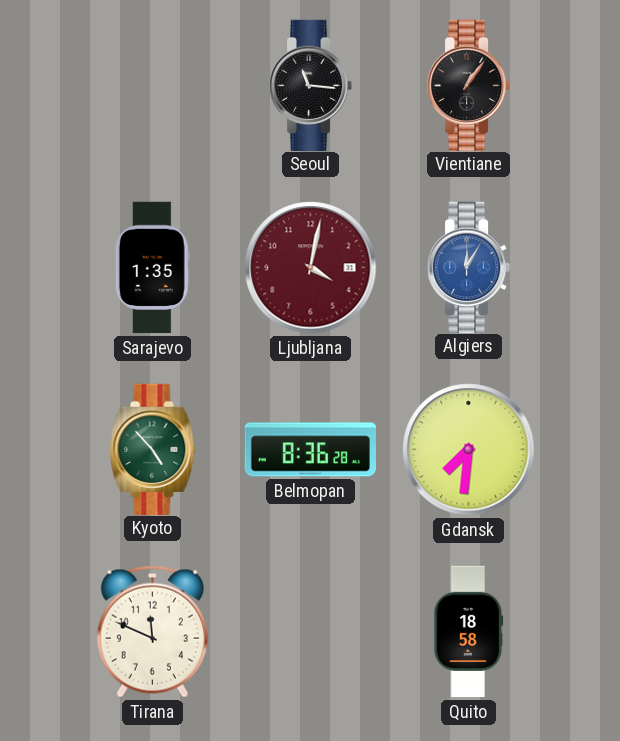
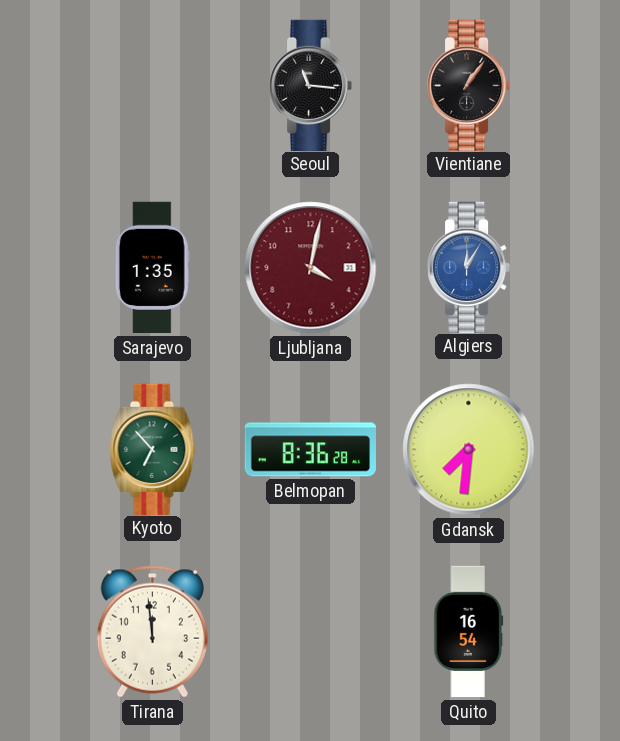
Kyoto: 4:53 -> 6:53
Tirana: 11:49 -> 11:59
Quito: 18:58 -> 16:54
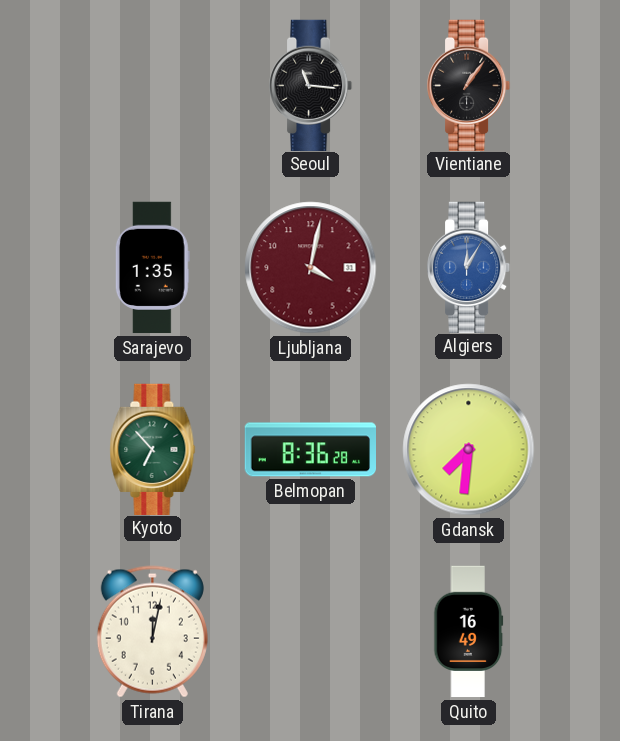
Tirana: 11:59 -> 12:02
Quito: 16:54 -> 16:49
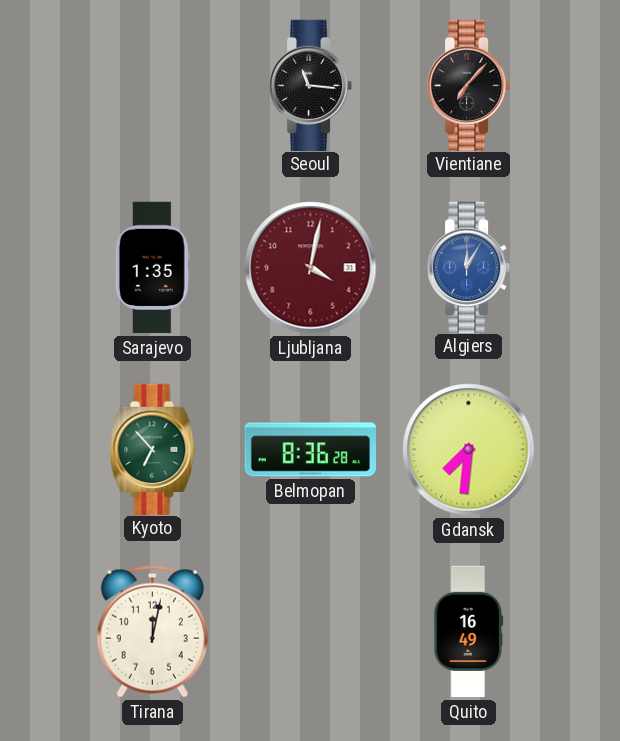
Vientiane: 1:06 -> 7:07
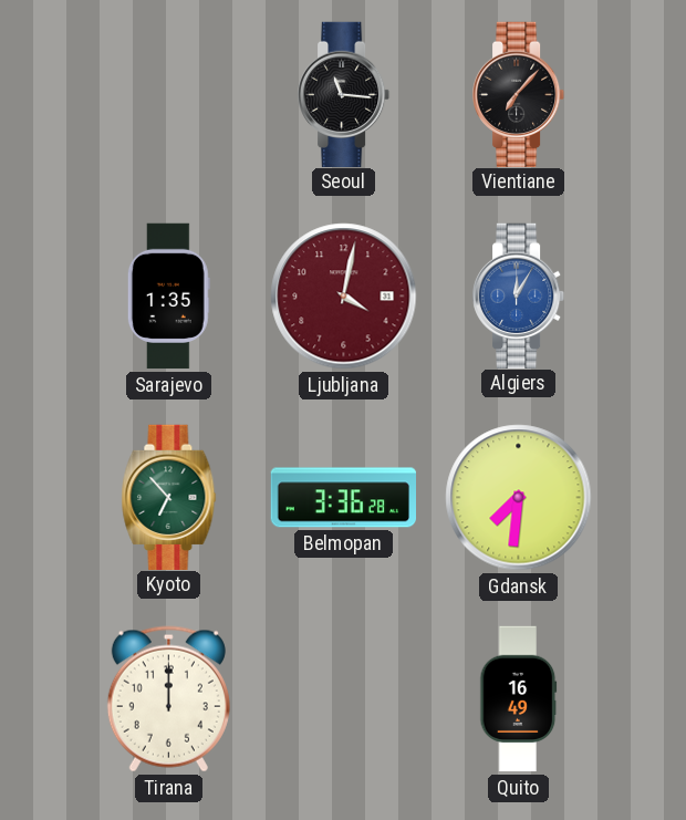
Belmopan: 8:36 -> 3:36
Tirana: 12:02 -> 12:00
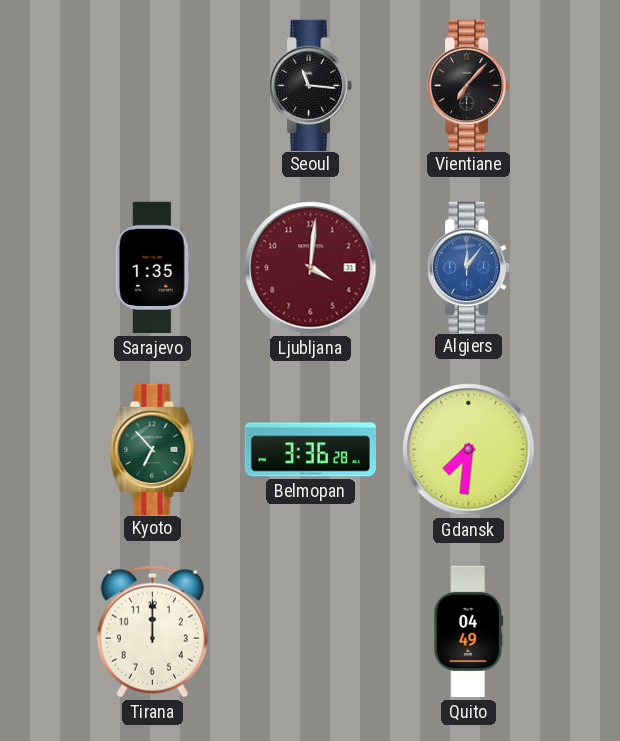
Ljubljana: 4:02 -> 4:01
Algiers: 12:05 -> 12:06
Quito: 16:49 -> 04:49
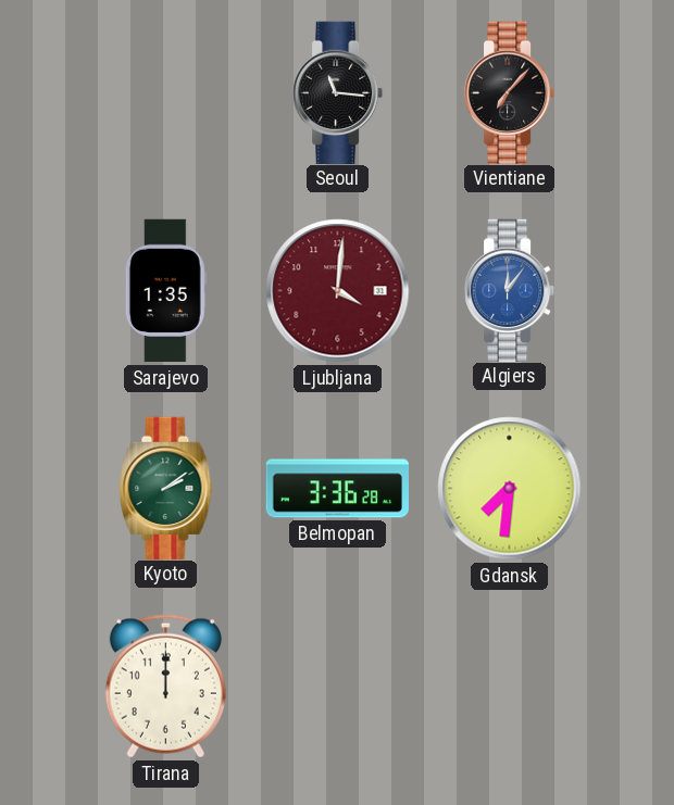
Kyoto: 6:53 -> 2:09
Quito: 04:49 -> none
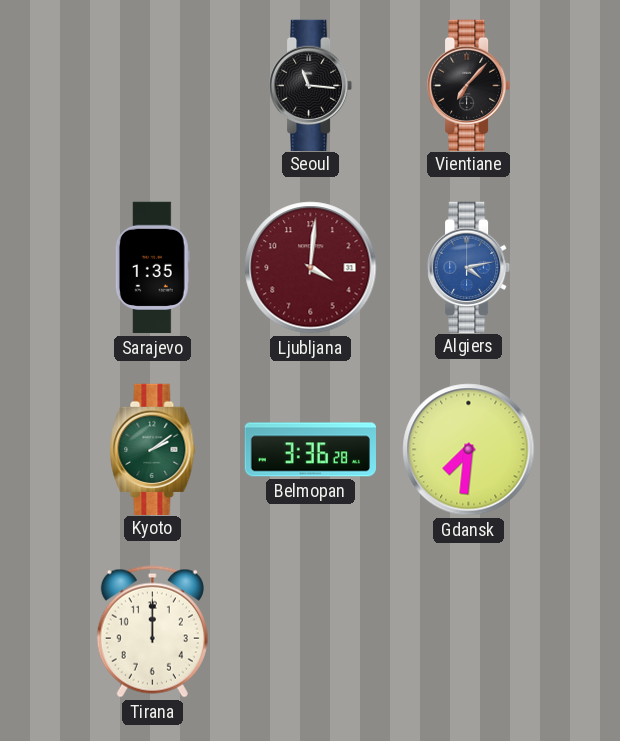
Algiers: 12:06 -> 4:13
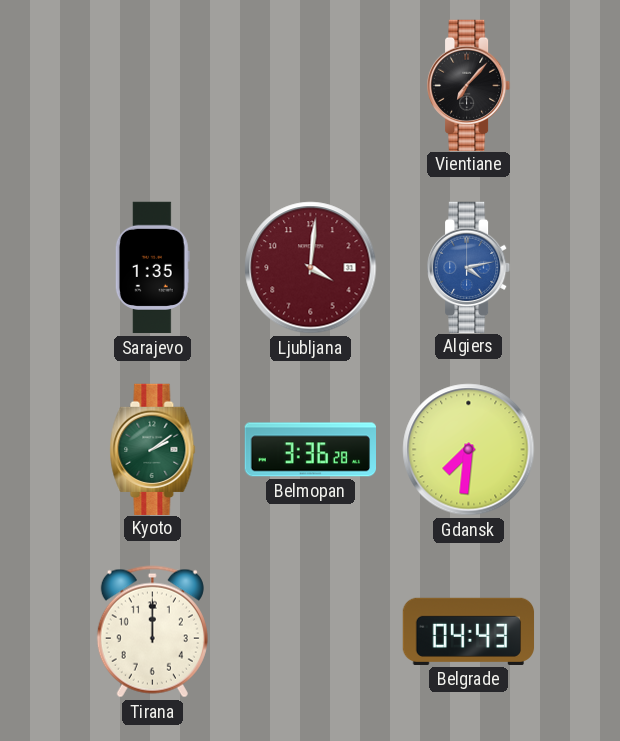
Seoul: 11:16 -> none
Belgrade: none -> 04:43
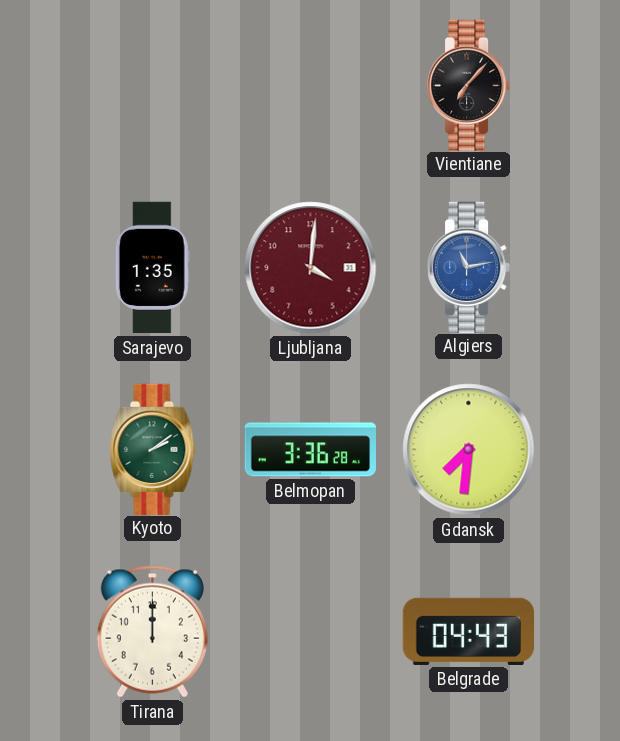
Algiers: 4:13 -> 11:13
